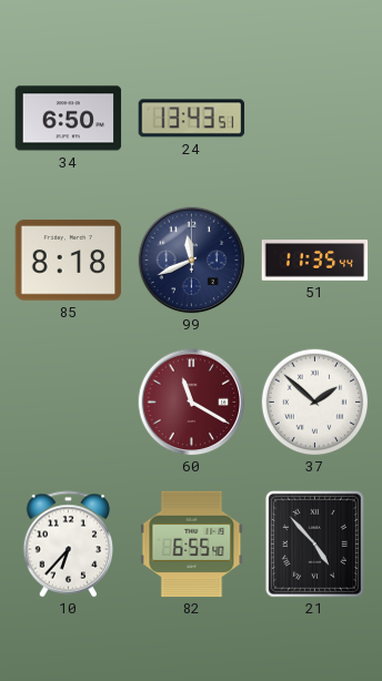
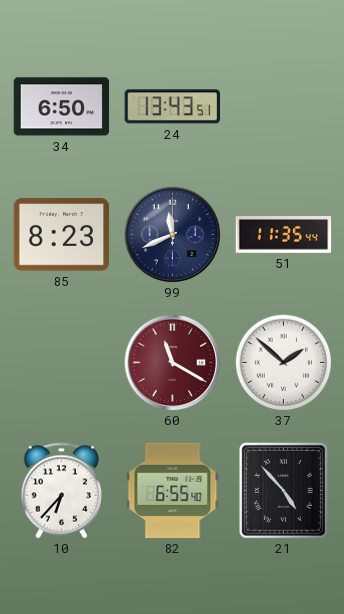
85: 8:18 -> 8:23
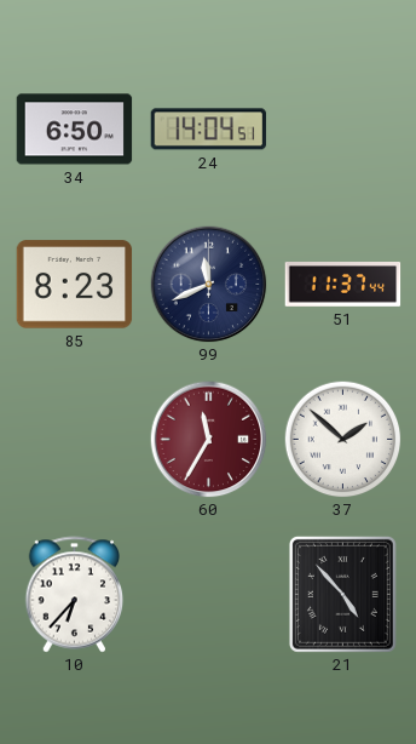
24: 13:43 -> 14:04
51: 11:35 -> 11:37
60: 11:20 -> 11:35
82: 6:55 -> none
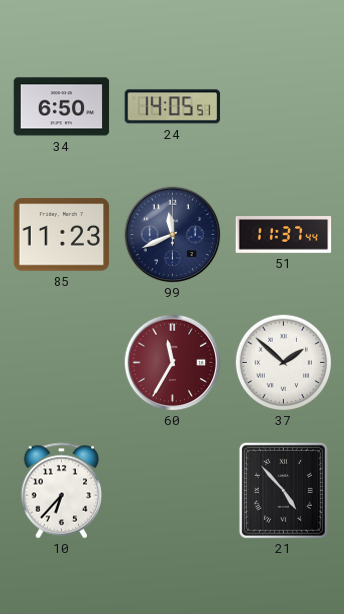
24: 14:04 -> 14:05
85: 8:23 -> 11:23
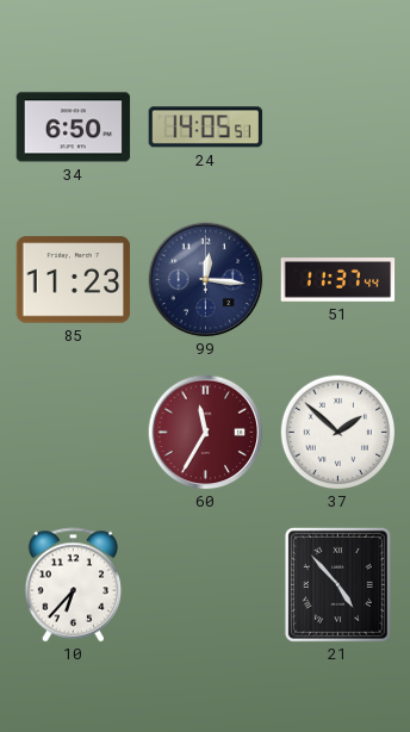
99: 11:41 -> 12:16
